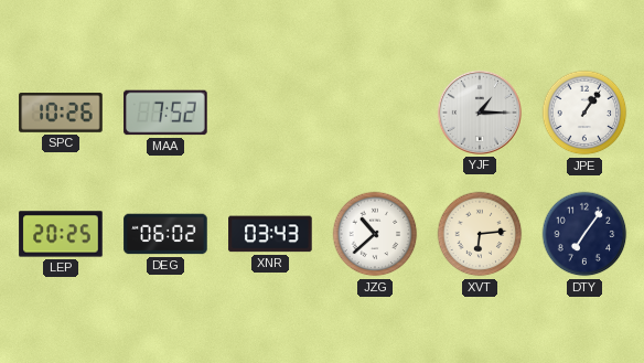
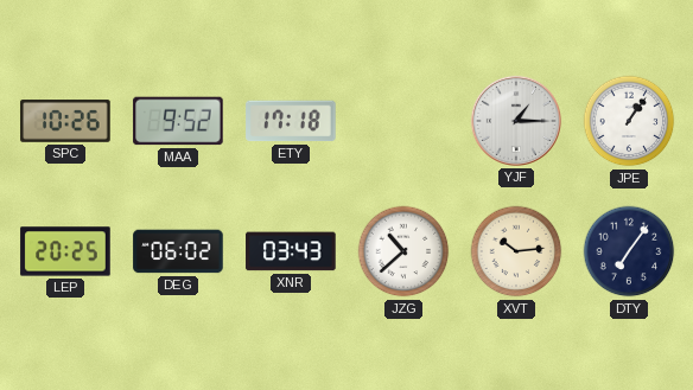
MAA: 7:52 -> 9:52
ETY: none -> 17:18
XVT: 6:14 -> 10:14
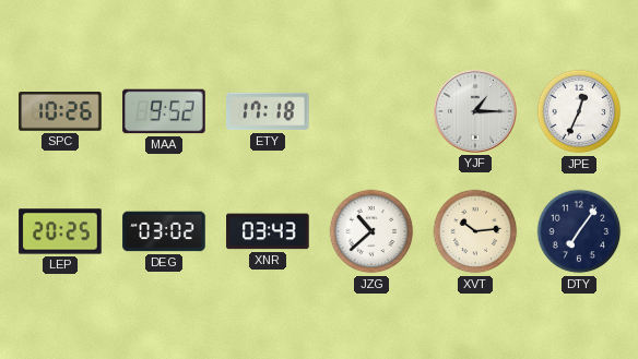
JPE: 1:06 -> 12:34
DEG: 06:02 -> 03:02
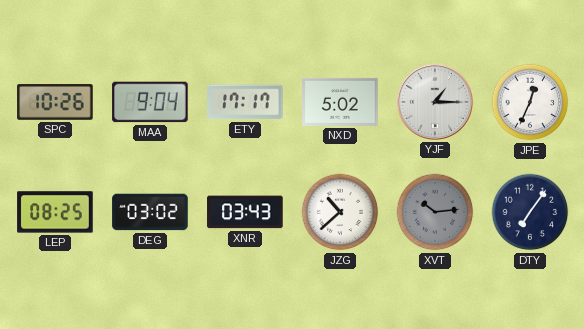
MAA: 9:52 -> 9:04
ETY: 17:18 -> 17:17
NXD: none -> 5:02
LEP: 20:25 -> 08:25
XVT dial: cream -> grey
